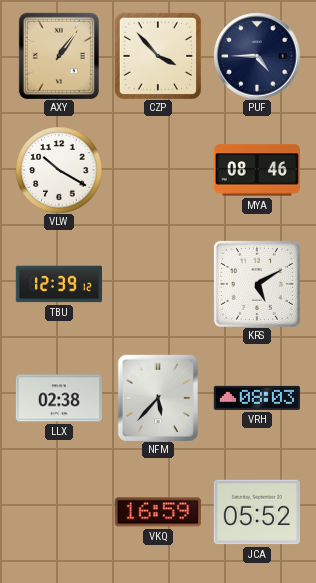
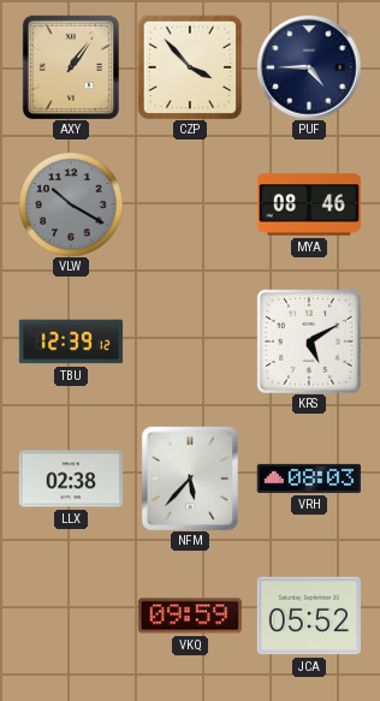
VLW dial: white -> grey
VKQ: 16:59 -> 09:59
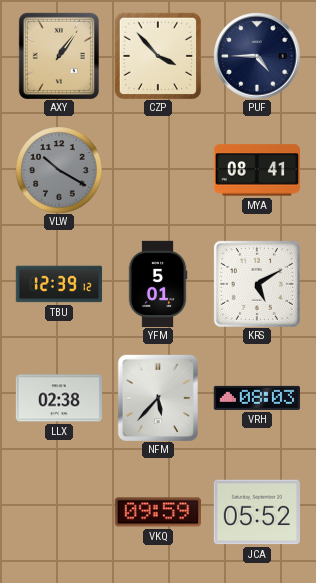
MYA: 08:46 -> 08:41
YFM: none -> 5:01
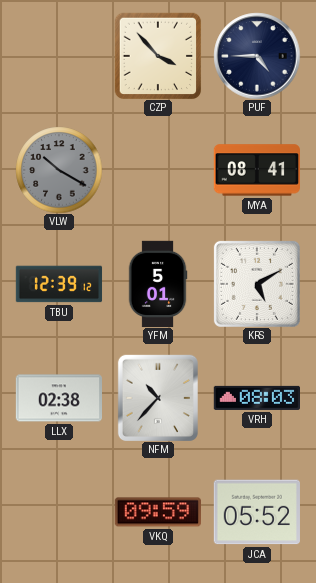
AXY: 1:06 -> none
NFM: 5:37 -> 10:37
